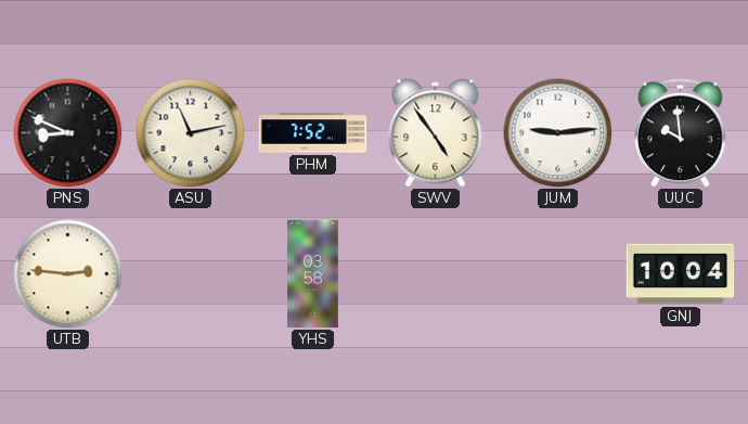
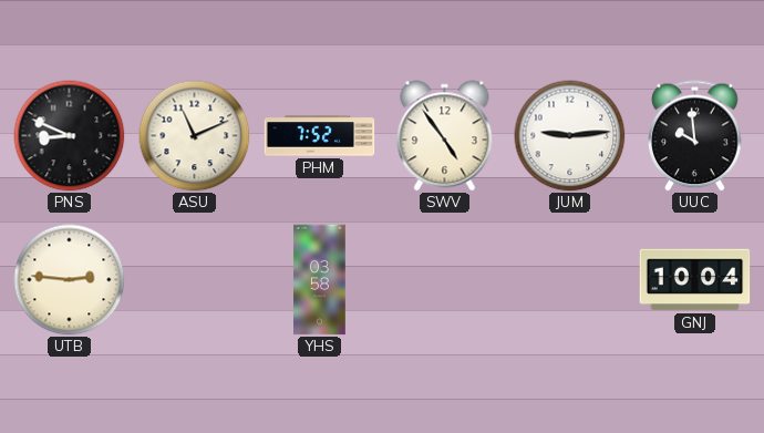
ASU: 11:13 -> 11:11
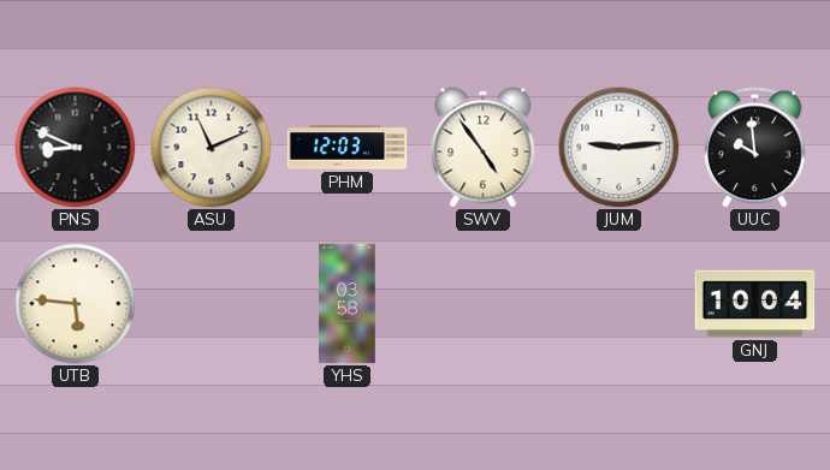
PHM: 7:52 -> 12:03
UTB: 2:46 -> 5:46
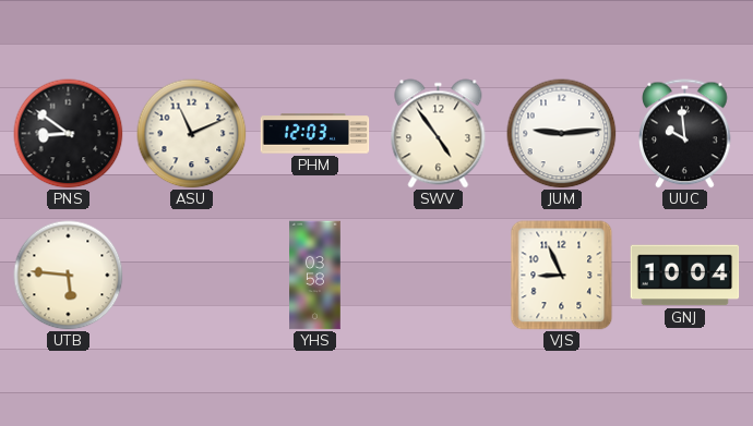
PNS: 8:49 -> 8:51
VJS: none -> 8:56
